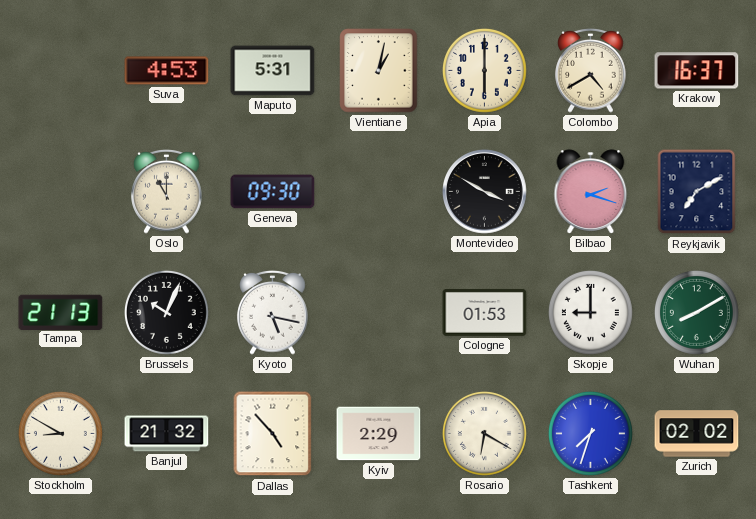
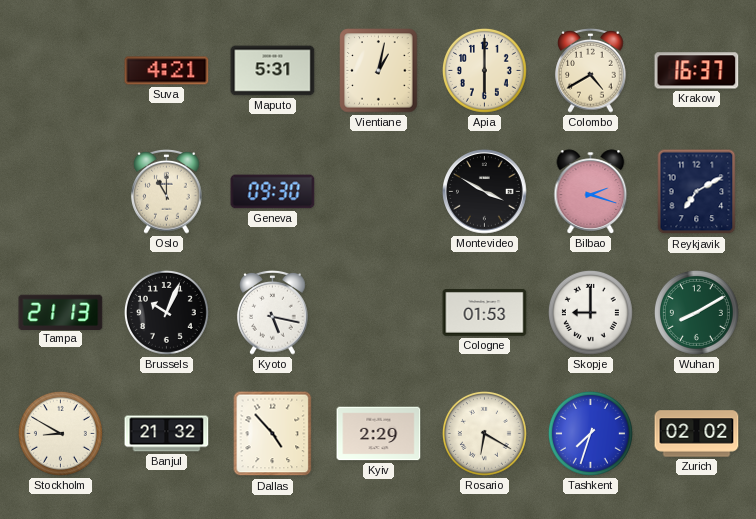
Suva: 4:53 -> 4:21
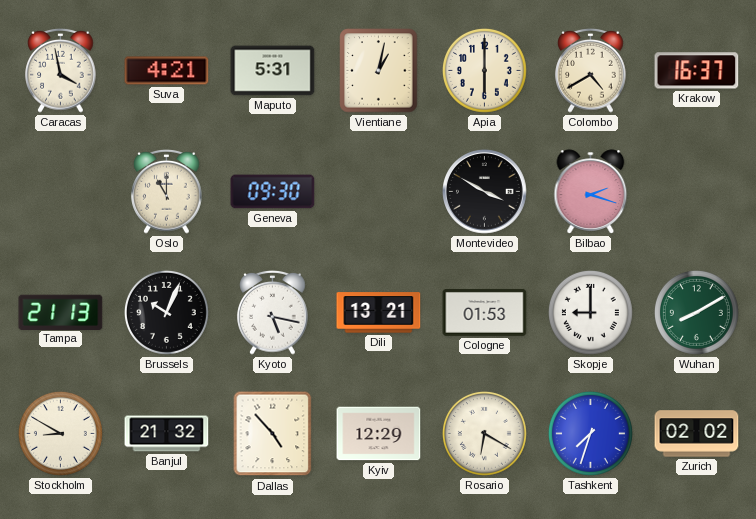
Caracas: none -> 3:58
Reykjavik: 7:10 -> none
Dili: none -> 13:21
Kyiv: 2:29 -> 12:29
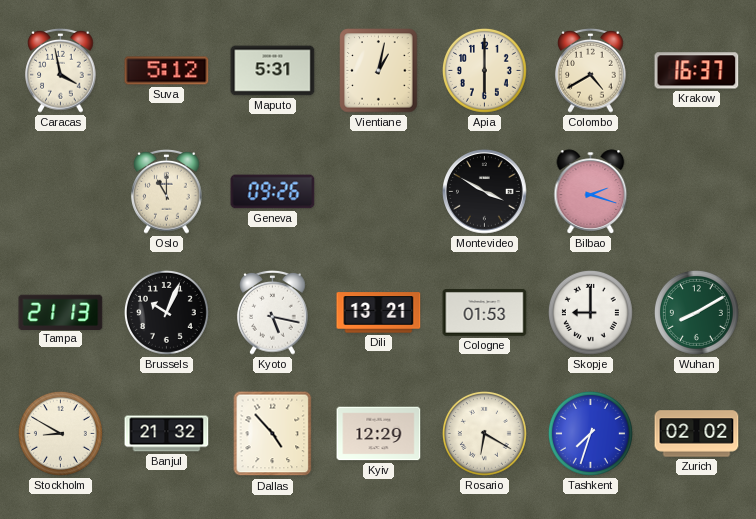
Suva: 4:21 -> 5:12
Geneva: 09:30 -> 09:26
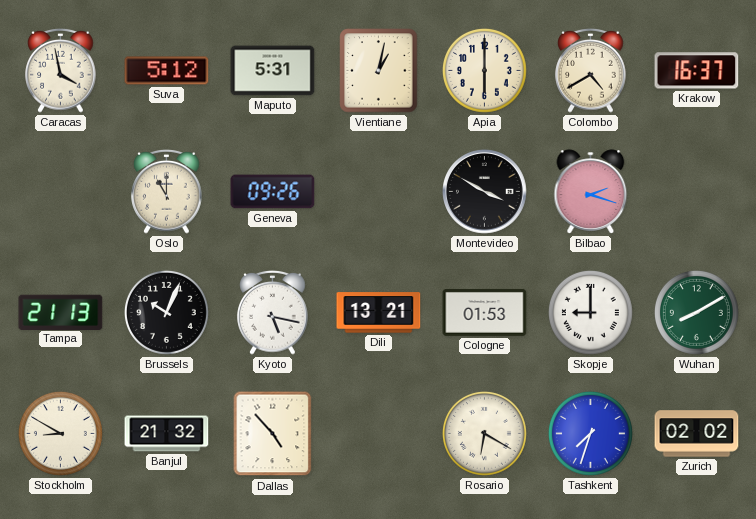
Kyiv: 12:29 -> none
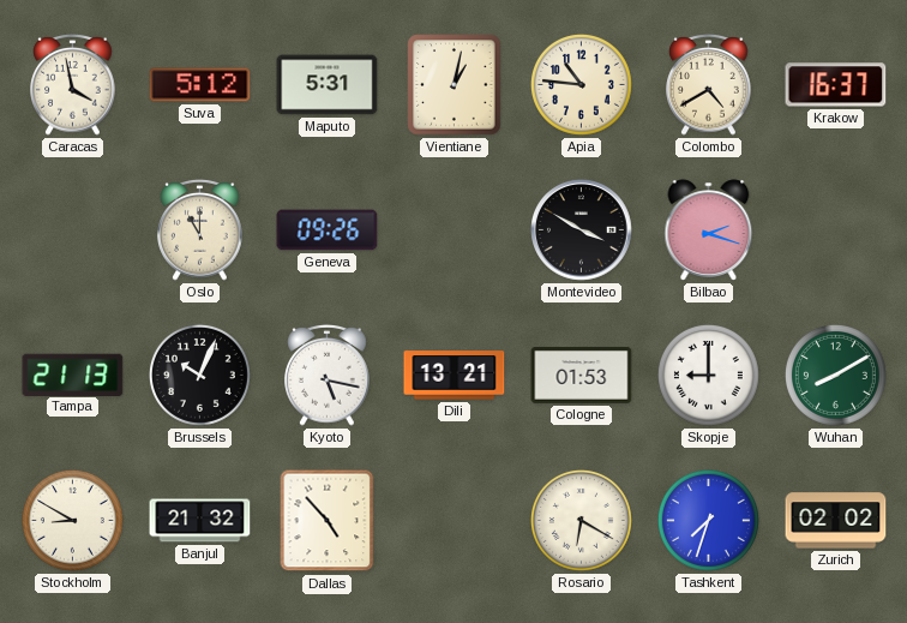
Apia: 6:00 -> 10:46
